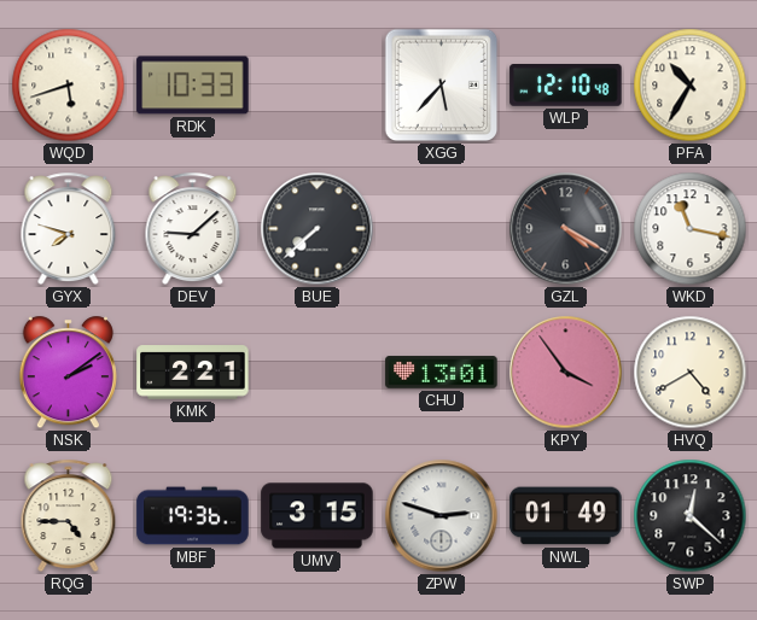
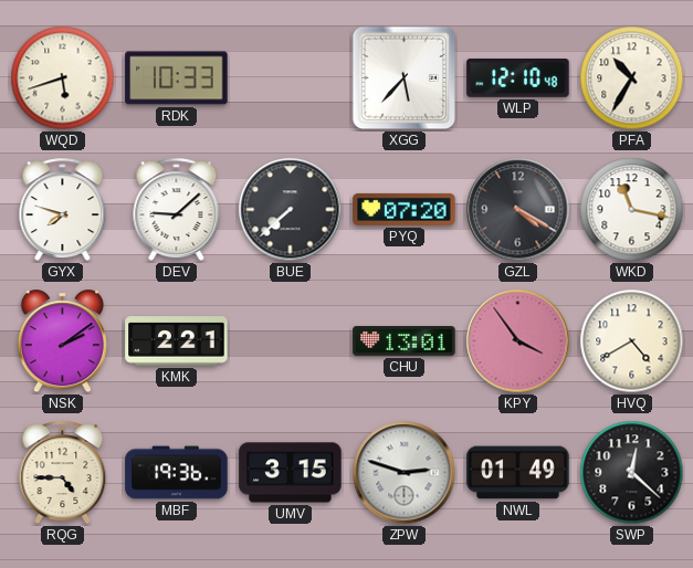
PYQ: none -> 07:20
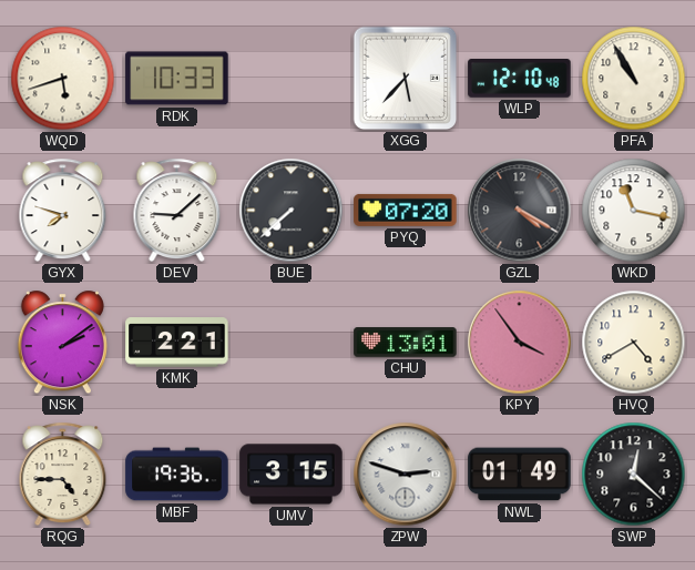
PFA: 10:35 -> 10:55
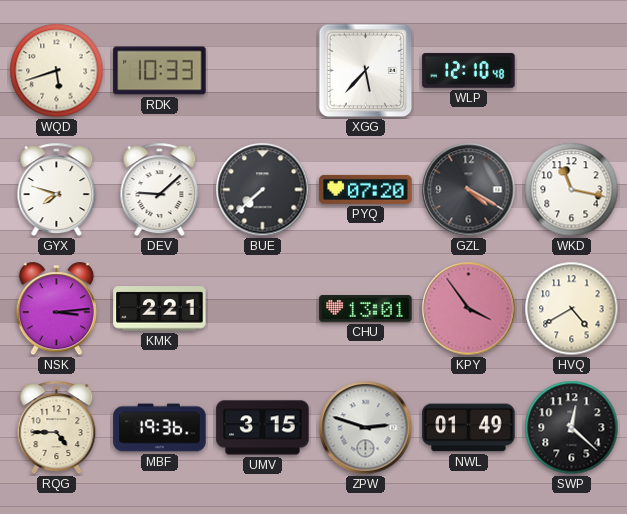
PFA: 10:55 -> none
NSK: 2:09 -> 3:14
